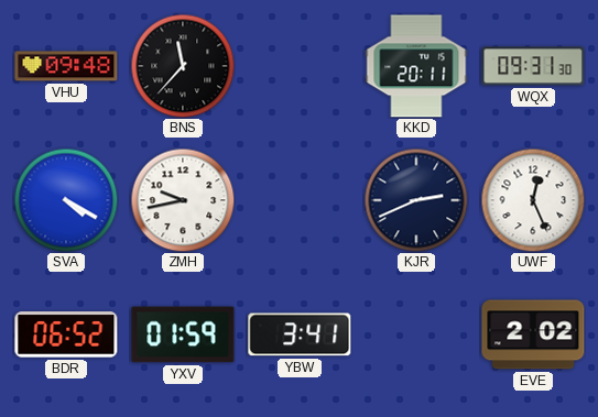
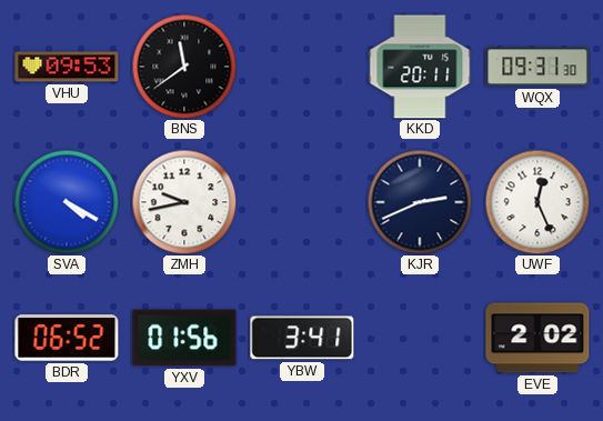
VHU: 09:48 -> 09:53
BNS: 11:37 -> 11:39
YXV: 01:59 -> 01:56
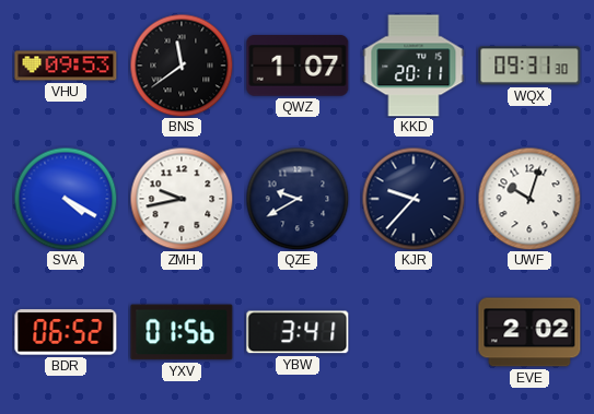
QWZ: none -> 1:07
QZE: none -> 9:40
KJR: 2:41 -> 9:37
UWF: 12:26 -> 10:03
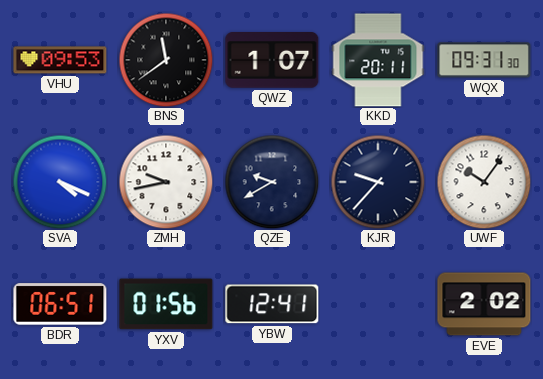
SVA: 4:20 -> 4:19
UWF: 10:03 -> 10:06
BDR: 06:52 -> 06:51
YBW: 3:41 -> 12:41
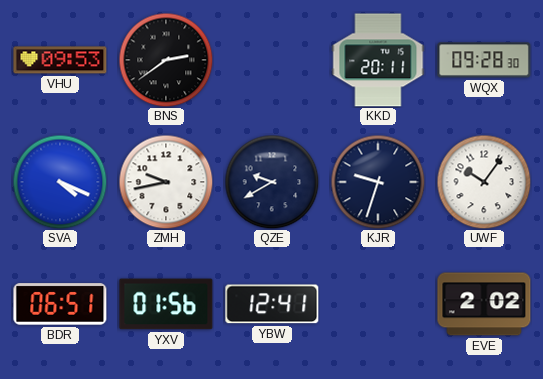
BNS: 11:39 -> 2:39
QWZ: 1:07 -> none
WQX: 09:31 -> 09:28
KJR: 9:37 -> 9:33
